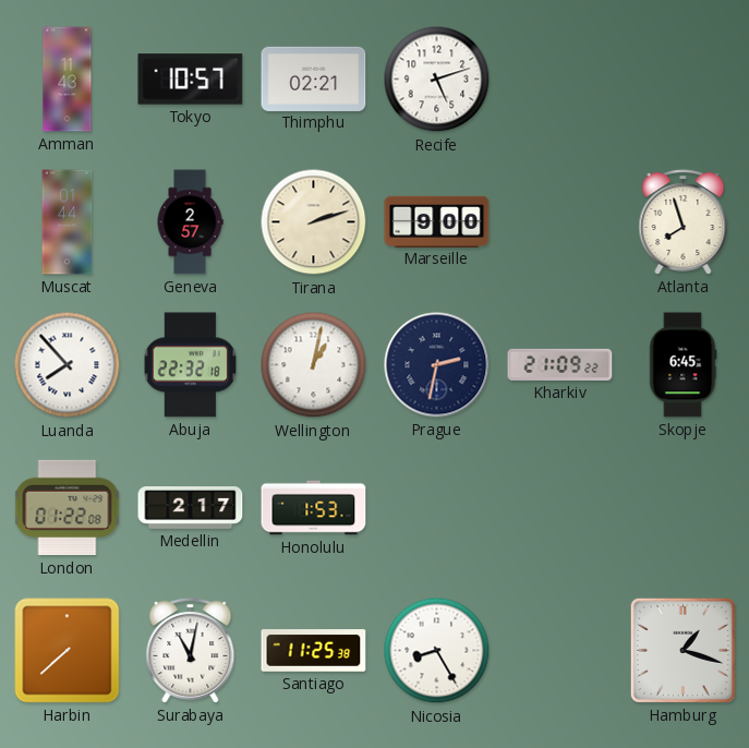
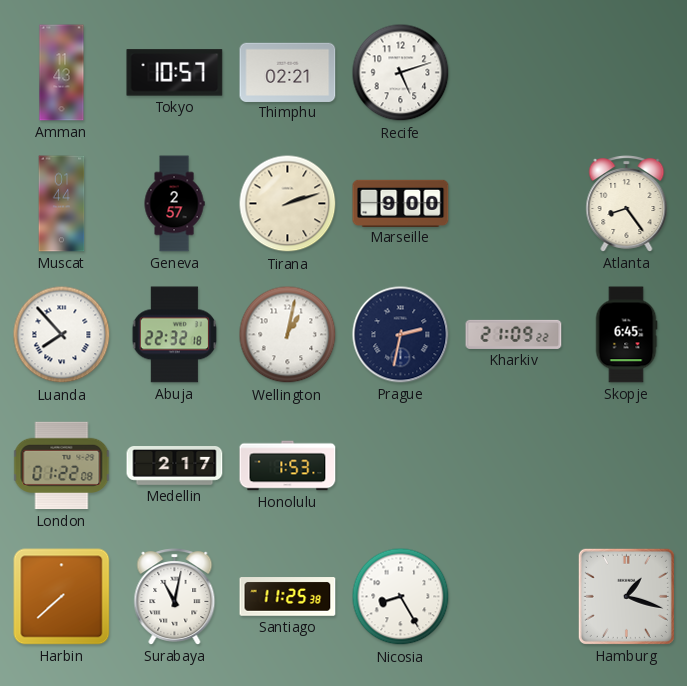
Atlanta: 7:57 -> 8:24
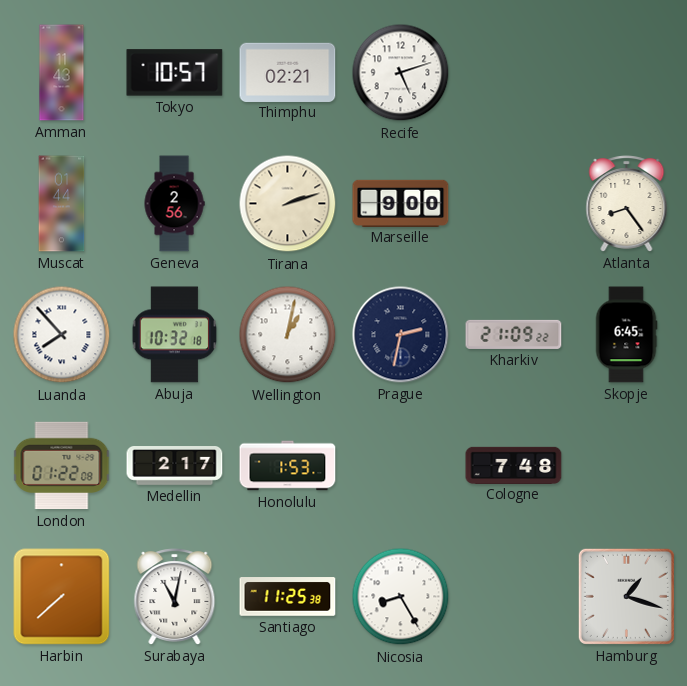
Geneva: 2:57 -> 2:56
Abuja: 22:32 -> 10:32
Cologne: none -> 7:48
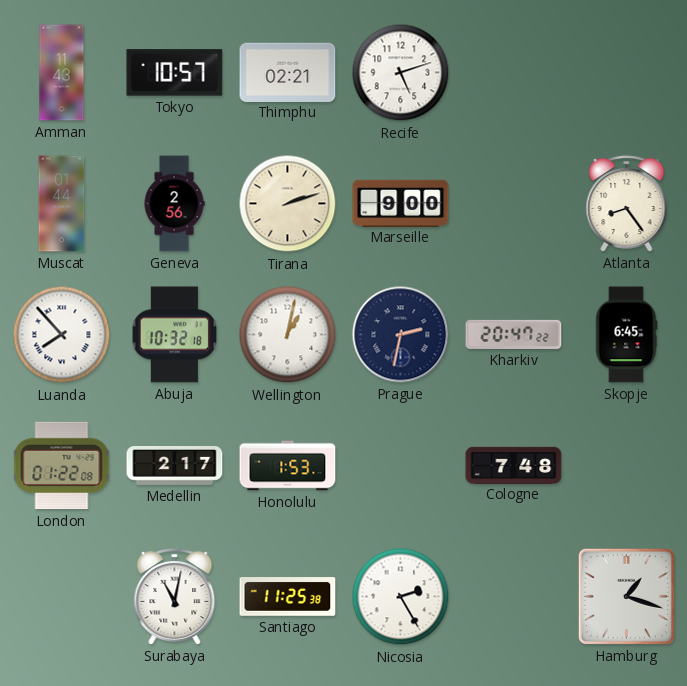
Kharkiv: 21:09 -> 20:47
Harbin: 7:38 -> none
Nicosia: 8:25 -> 2:25
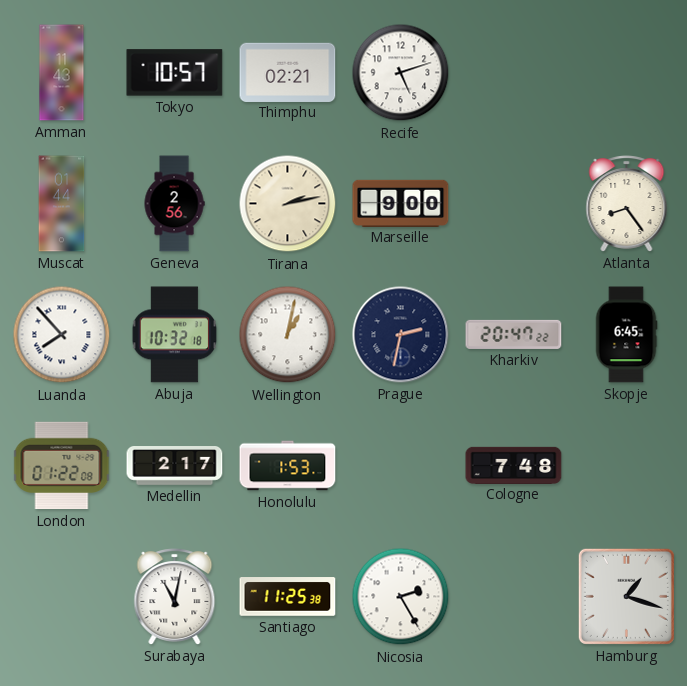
Tirana: 2:12 -> 2:13
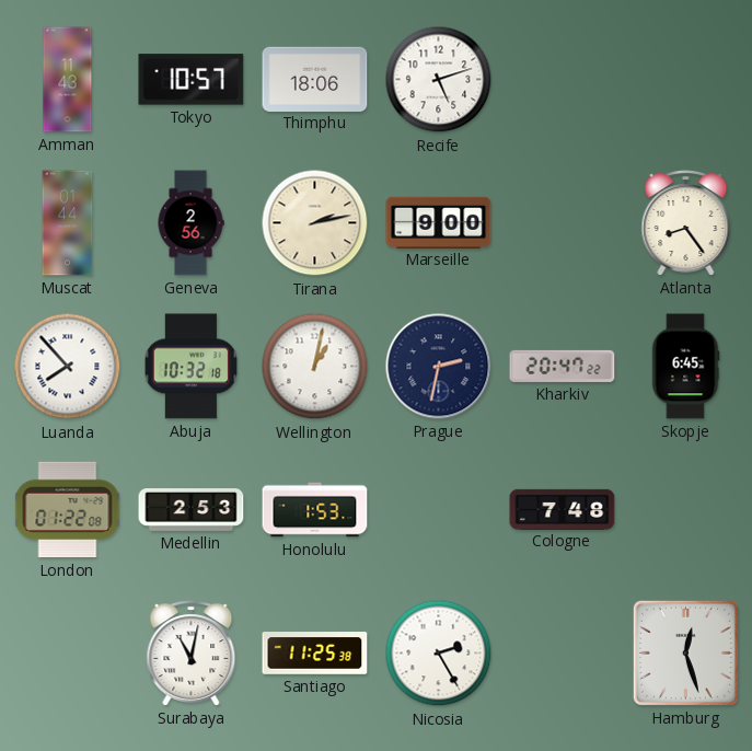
Thimphu: 02:21 -> 18:06
Medellin: 2:17 -> 2:53
Hamburg: 1:18 -> 12:27
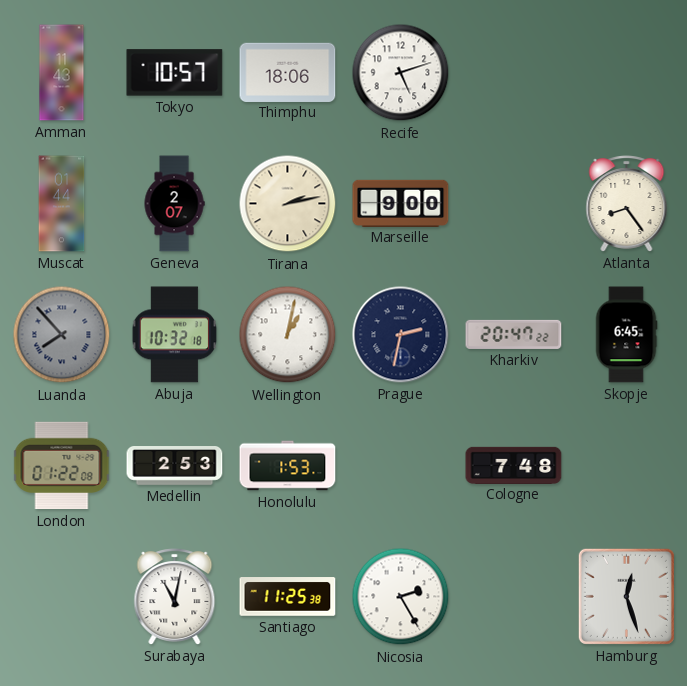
Geneva: 2:56 -> 2:07
Luanda dial: white -> grey
